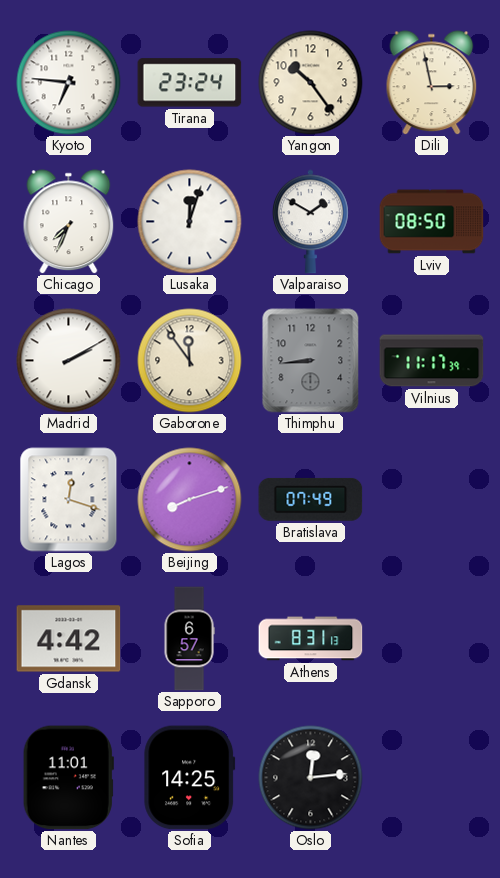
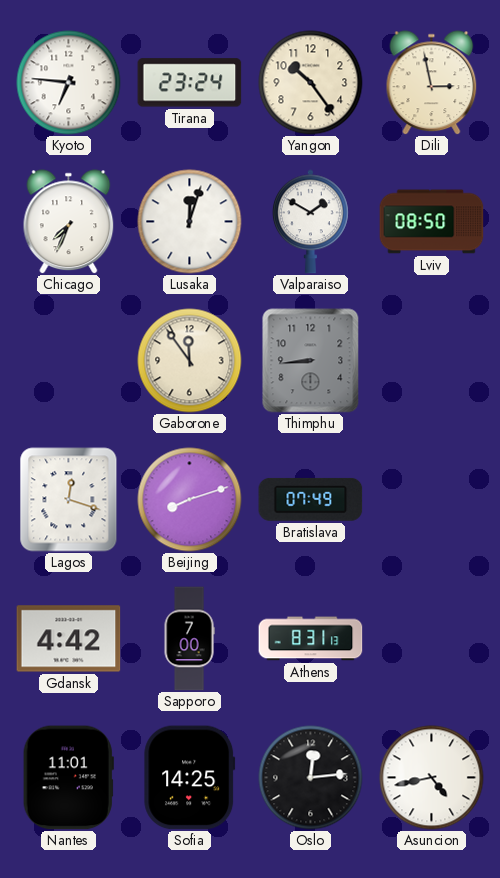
Madrid: 2:10 -> none
Vilnius: 11:17 -> none
Sapporo: 6:57 -> 7:00
Asuncion: none -> 4:43
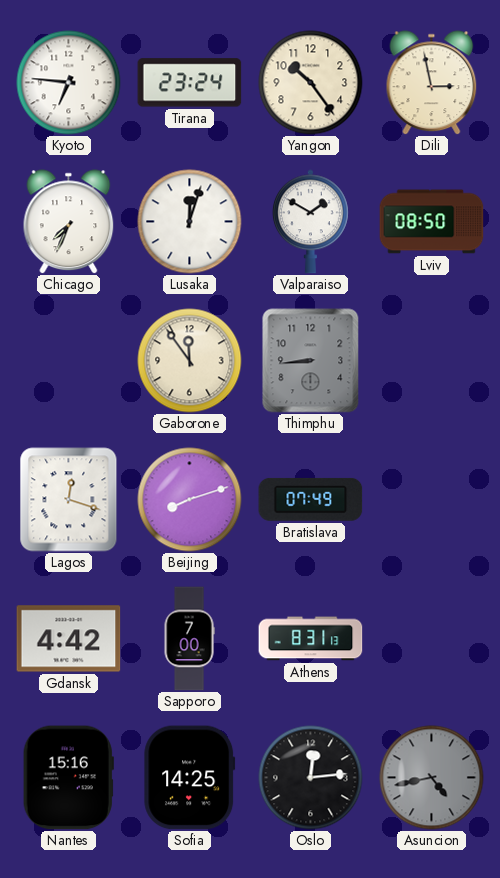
Nantes: 11:01 -> 15:16
Asuncion dial: white -> grey
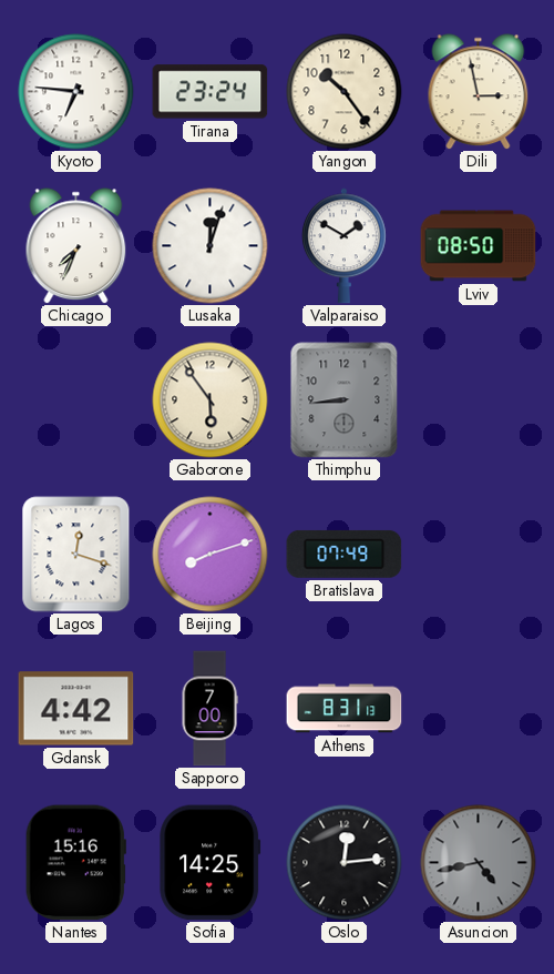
Gaborone: 11:54 -> 5:54
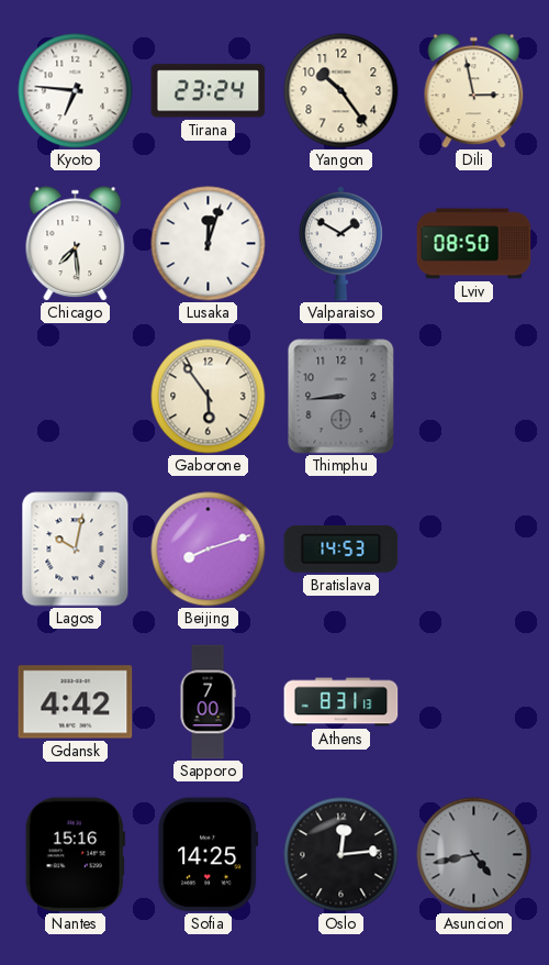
Chicago: 7:34 -> 7:29
Lagos: 12:18 -> 10:02
Bratislava: 07:49 -> 14:53
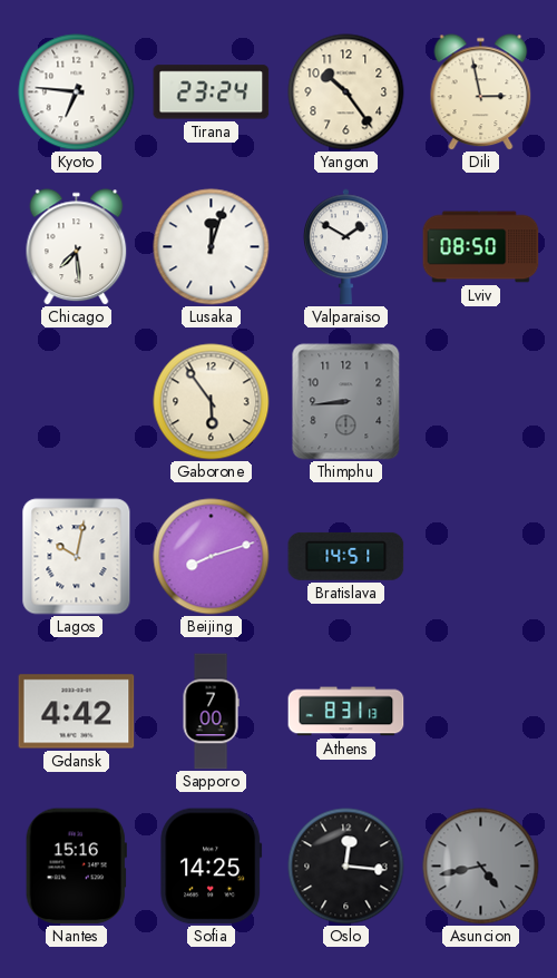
Bratislava: 14:53 -> 14:51
Oslo: 12:14 -> 12:16
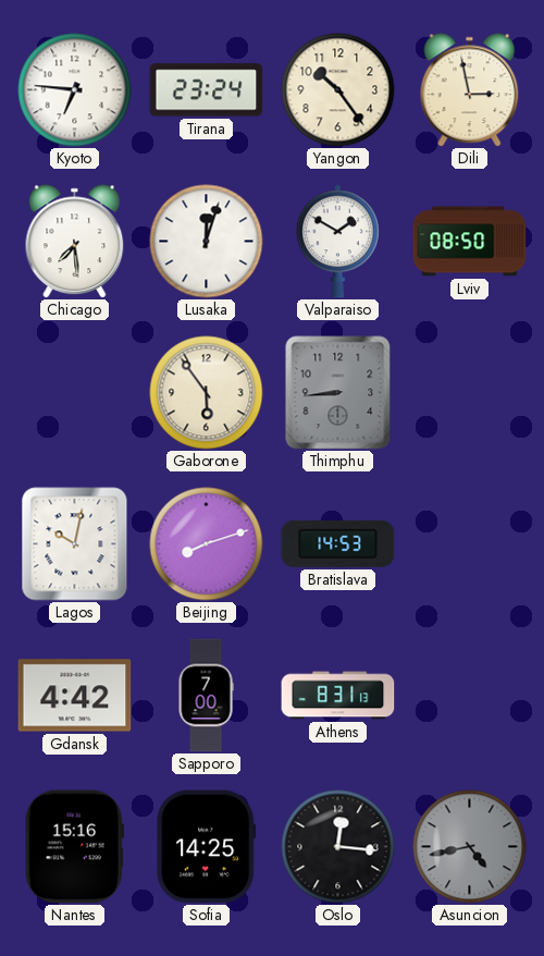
Bratislava: 14:51 -> 14:53
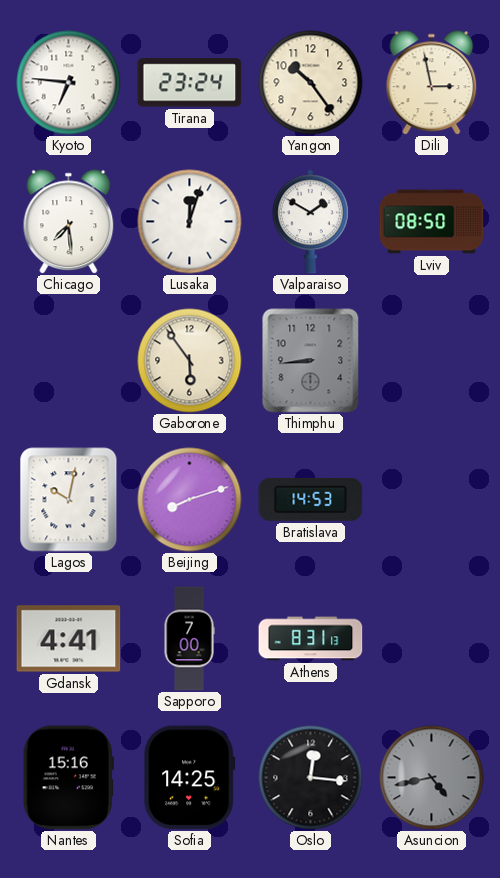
Gdansk: 4:42 -> 4:41
